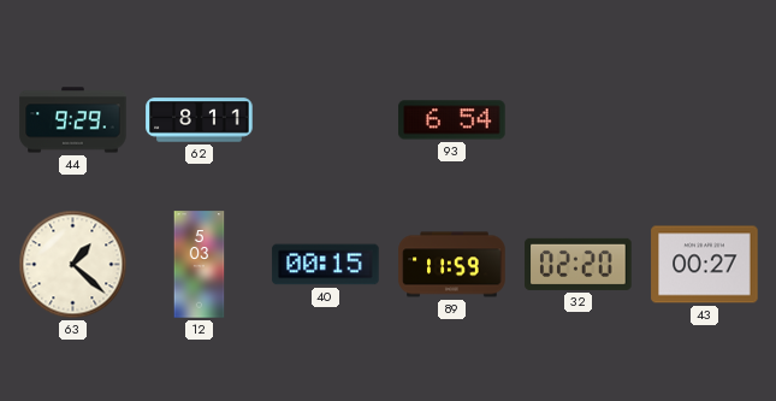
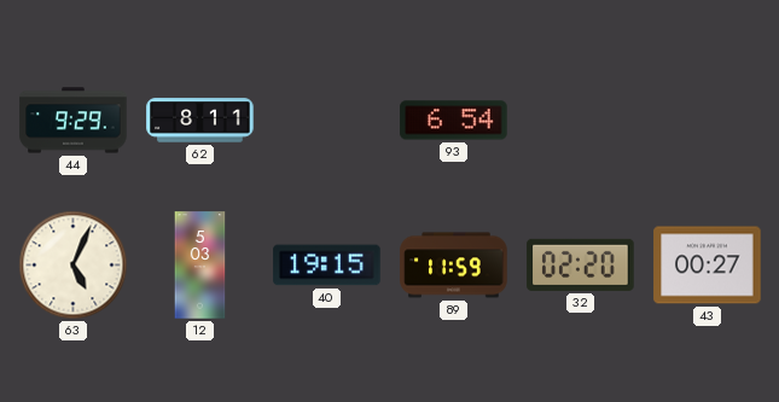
63: 1:22 -> 5:04
40: 00:15 -> 19:15
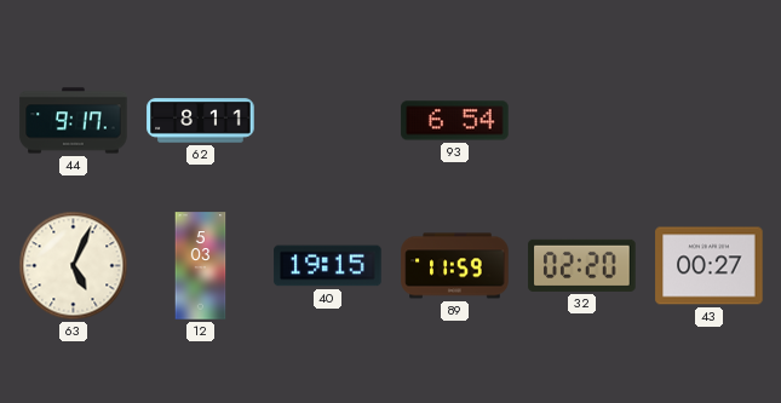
44: 9:29 -> 9:17
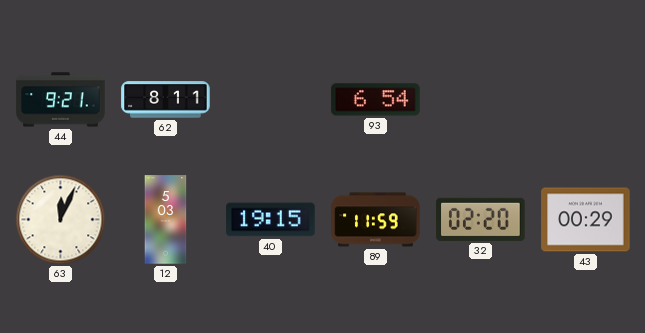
44: 9:17 -> 9:21
63: 5:04 -> 12:04
43: 00:27 -> 00:29
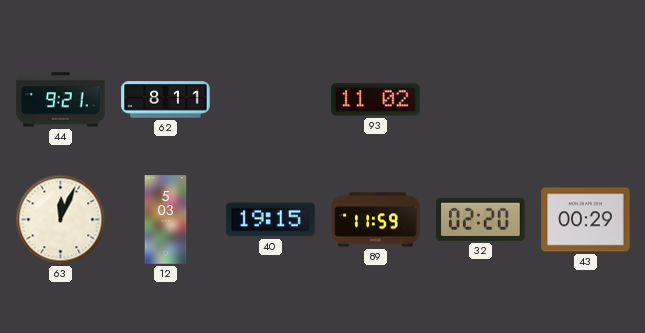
93: 6:54 -> 11:02
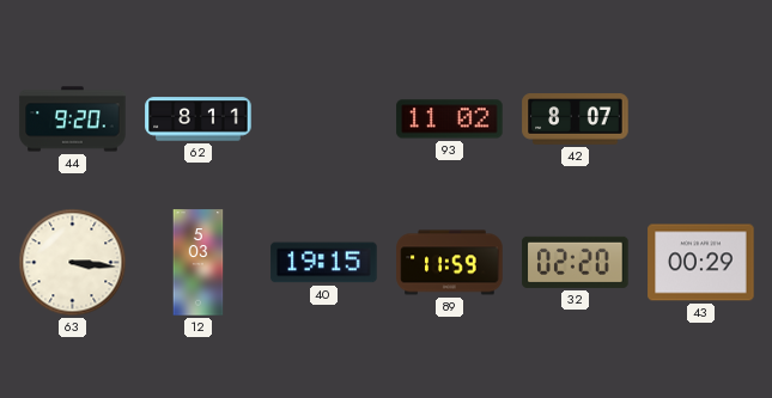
44: 9:21 -> 9:20
42: none -> 8:07
63: 12:04 -> 3:16
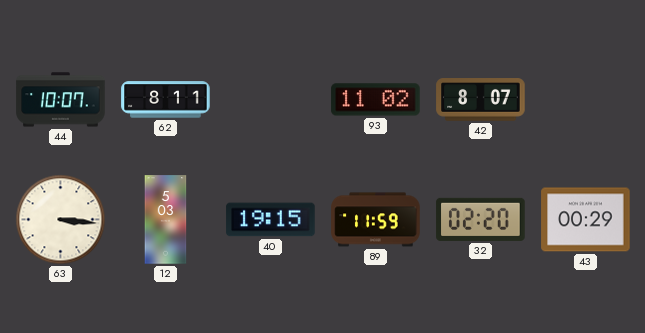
44: 9:20 -> 10:07
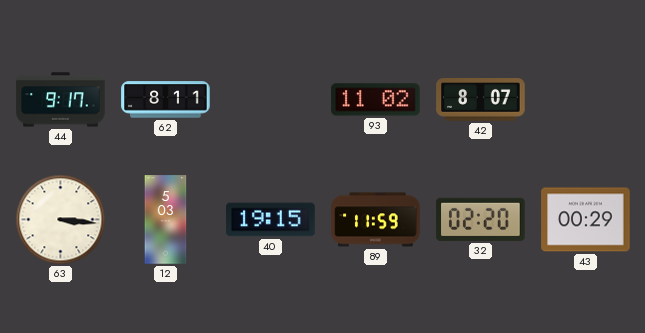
44: 10:07 -> 9:17
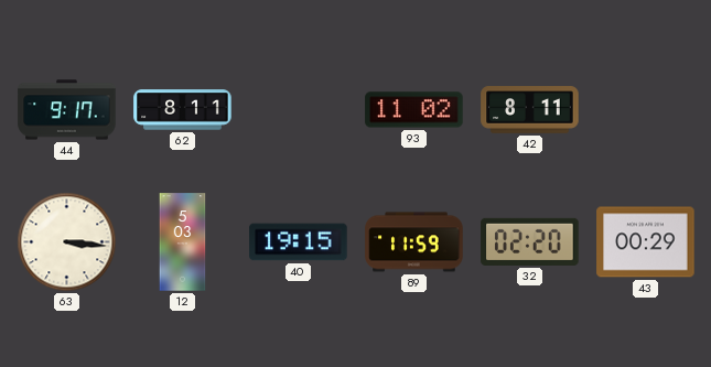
42: 8:07 -> 8:11
